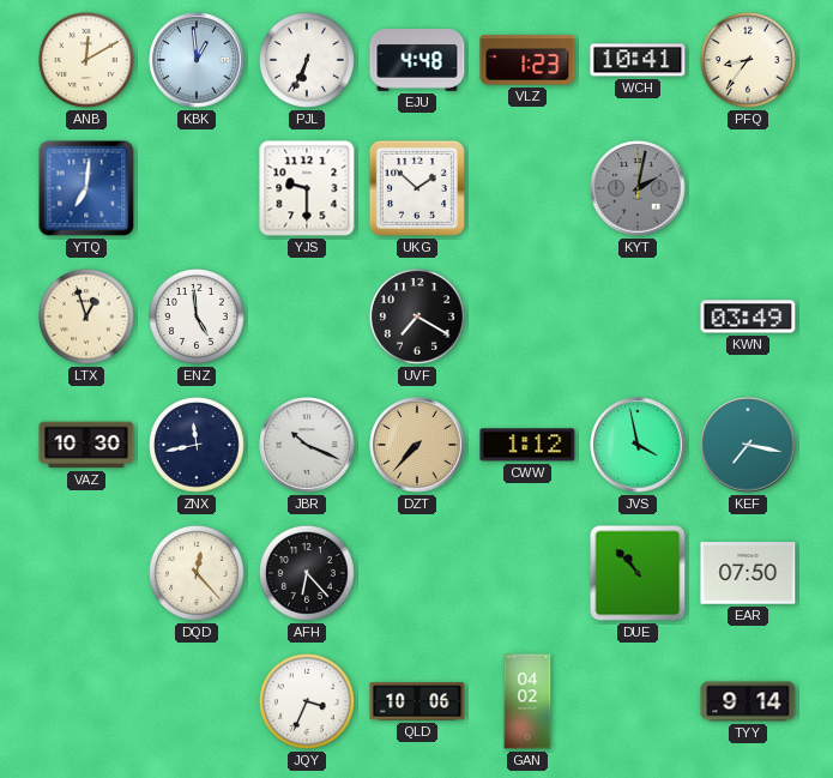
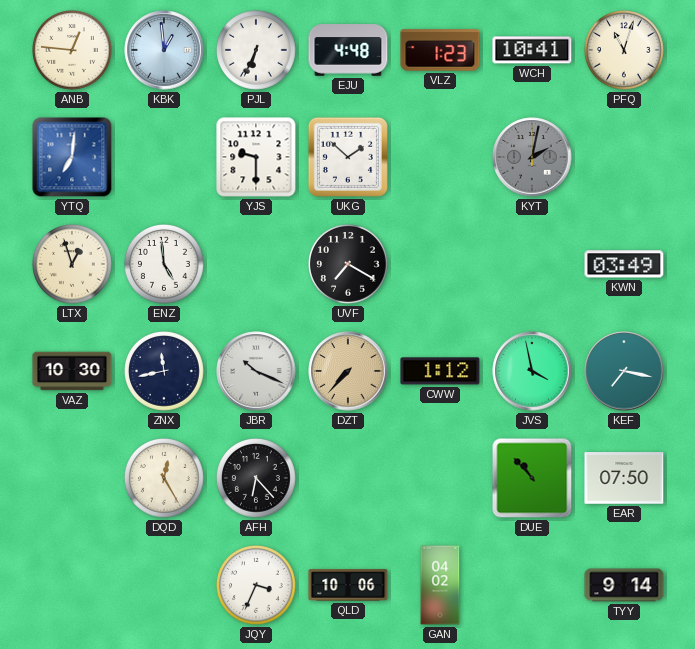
ANB: 12:10 -> 12:46
PFQ: 8:36 -> 11:03
DQD: 12:23 -> 12:25
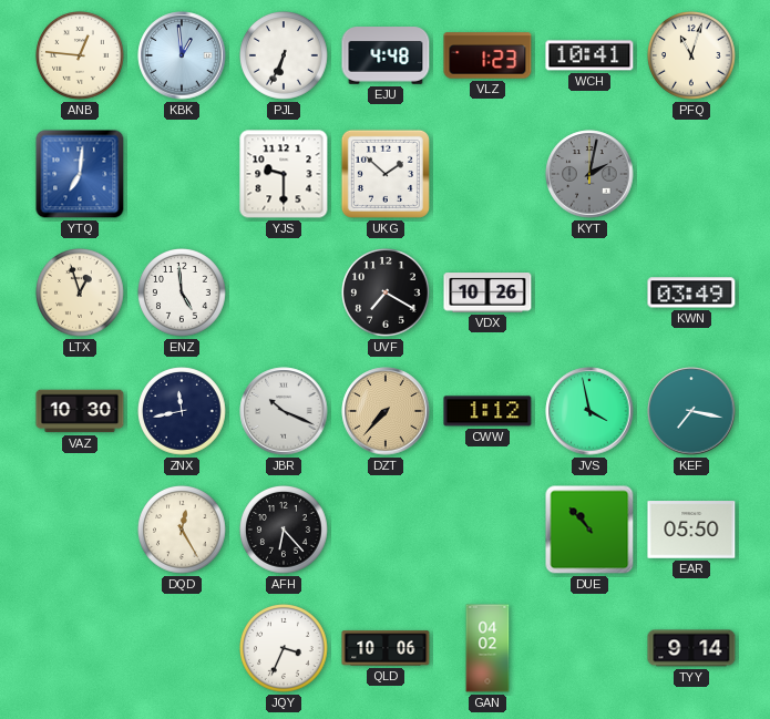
VDX: none -> 10:26
EAR: 07:50 -> 05:50
